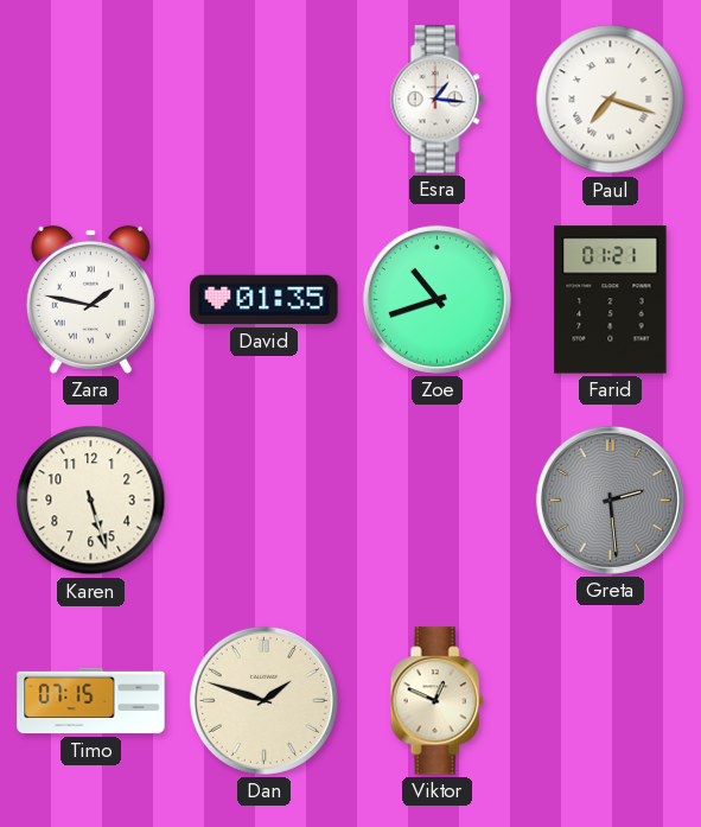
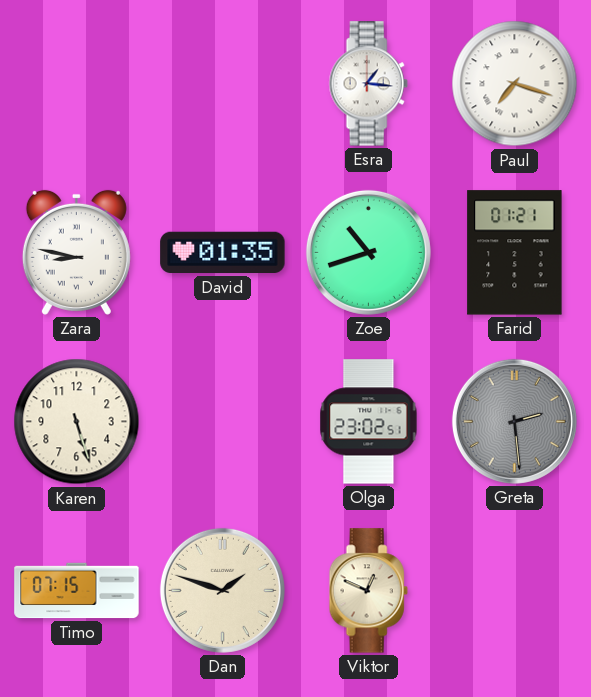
Zara: 1:47 -> 8:47
Olga: none -> 23:02
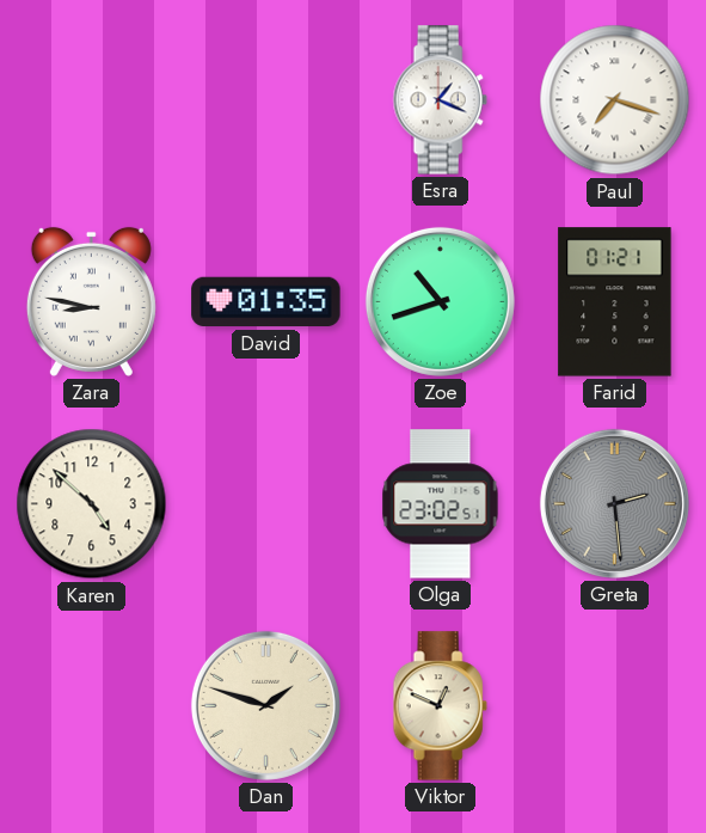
Esra: 1:16 -> 1:19
Karen: 5:27 -> 4:52
Timo: 07:15 -> none
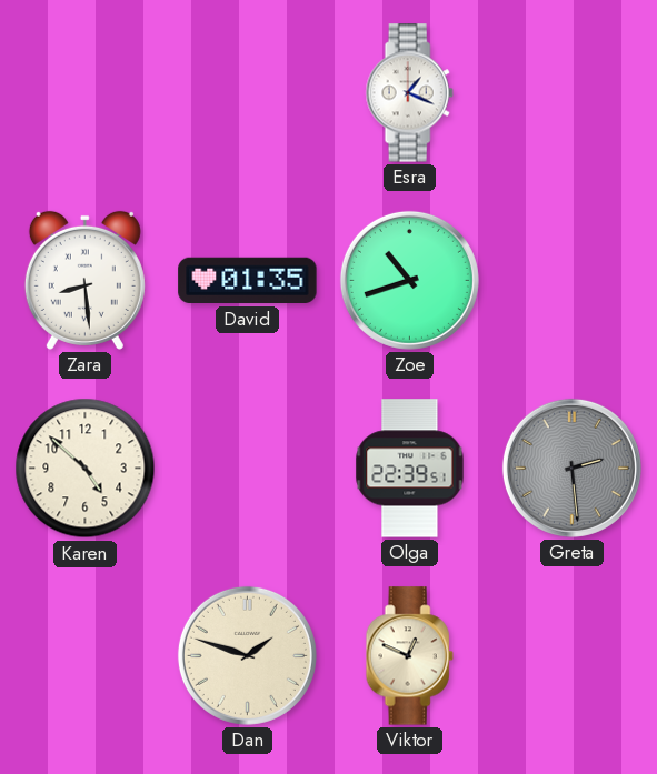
Paul: 7:18 -> none
Zara: 8:47 -> 8:29
Farid: 01:21 -> none
Olga: 23:02 -> 22:39
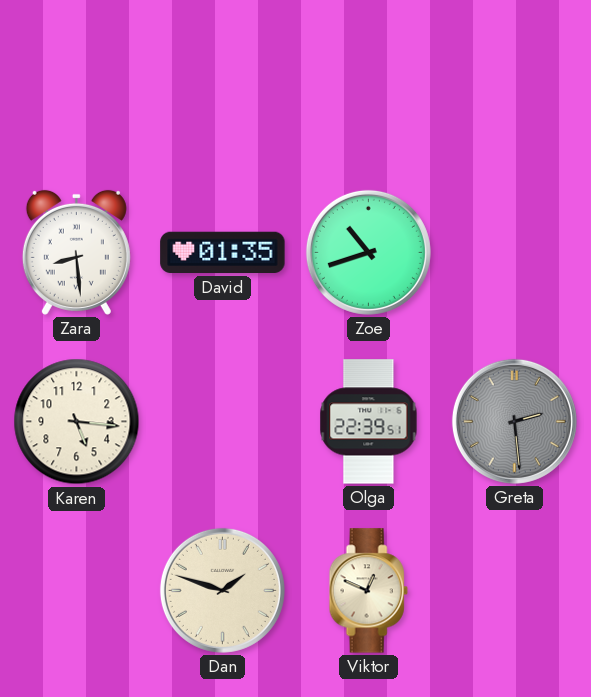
Esra: 1:19 -> none
Karen: 4:52 -> 5:16
